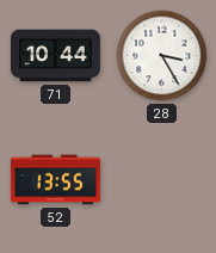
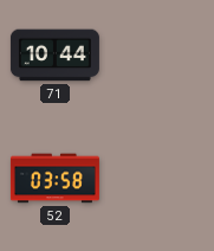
28: 3:25 -> none
52: 13:55 -> 03:58
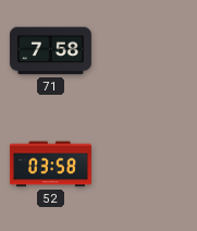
71: 10:44 -> 7:58
